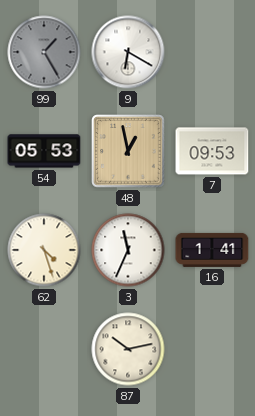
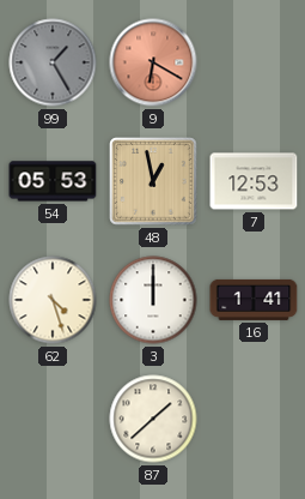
9 dial: white -> salmon
7: 09:53 -> 12:53
3: 11:34 -> 12:00
87: 10:13 -> 1:38
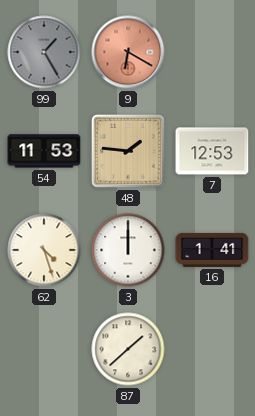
54: 05:53 -> 11:53
48: 12:58 -> 1:46
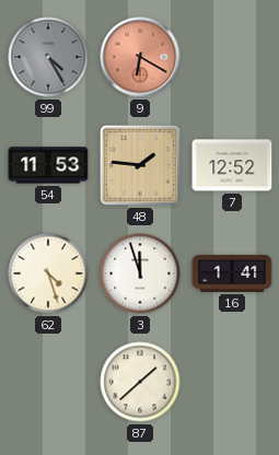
99: 1:25 -> 4:25
7: 12:53 -> 12:52
3: 12:00 -> 11:57
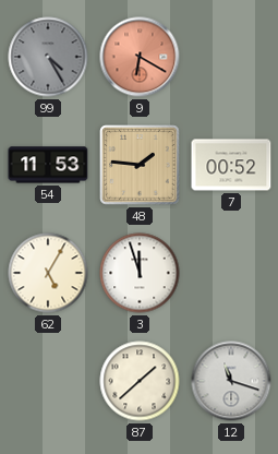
7: 12:52 -> 00:52
62: 4:27 -> 5:05
16: 1:41 -> none
12: none -> 11:18
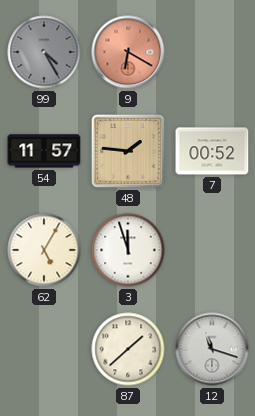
54: 11:53 -> 11:57
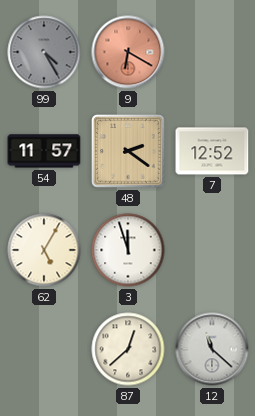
48: 1:46 -> 2:21
7: 00:52 -> 12:52
87: 1:38 -> 12:38
12: 11:18 -> 11:22
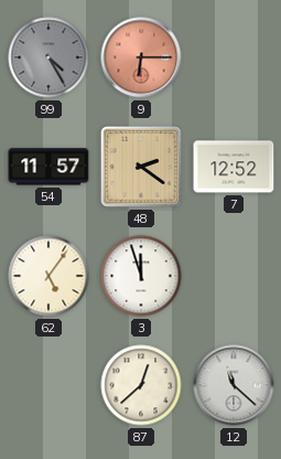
9: 6:20 -> 6:15
62: 5:05 -> 5:06
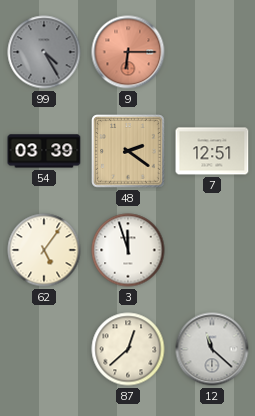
54: 11:57 -> 03:39
7: 12:52 -> 12:51
